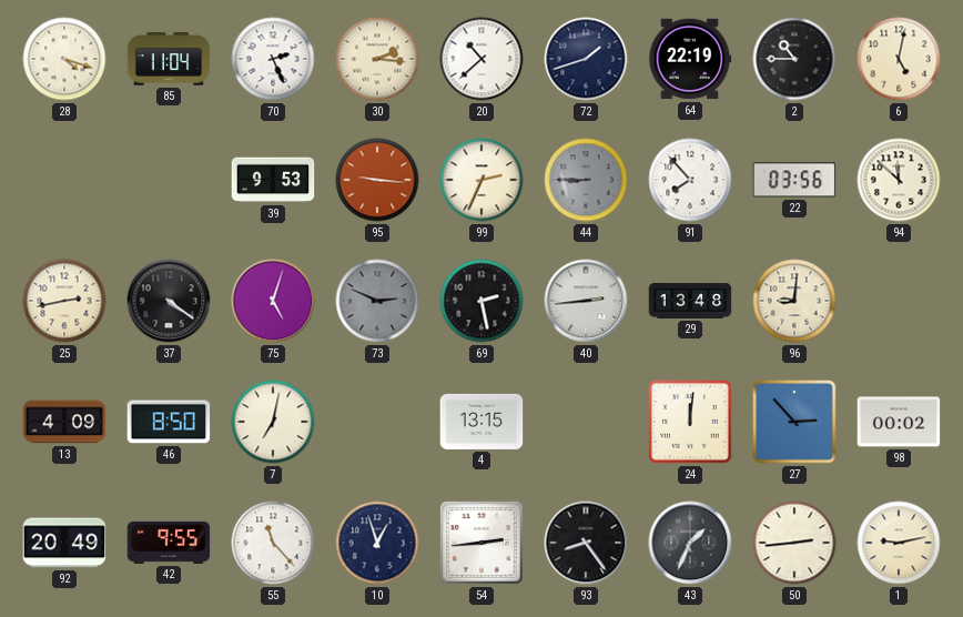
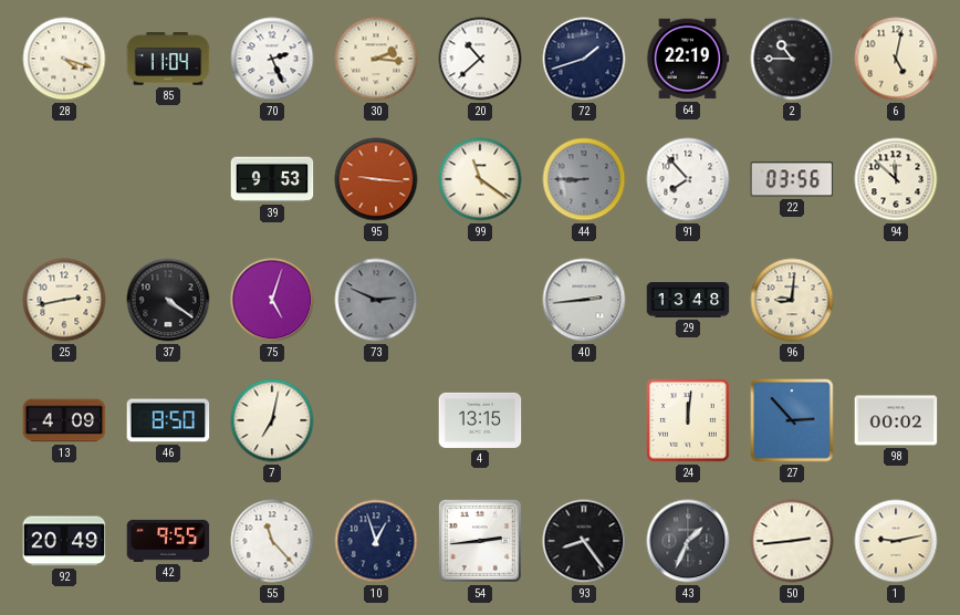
99: 2:34 -> 11:21
69: 2:28 -> none
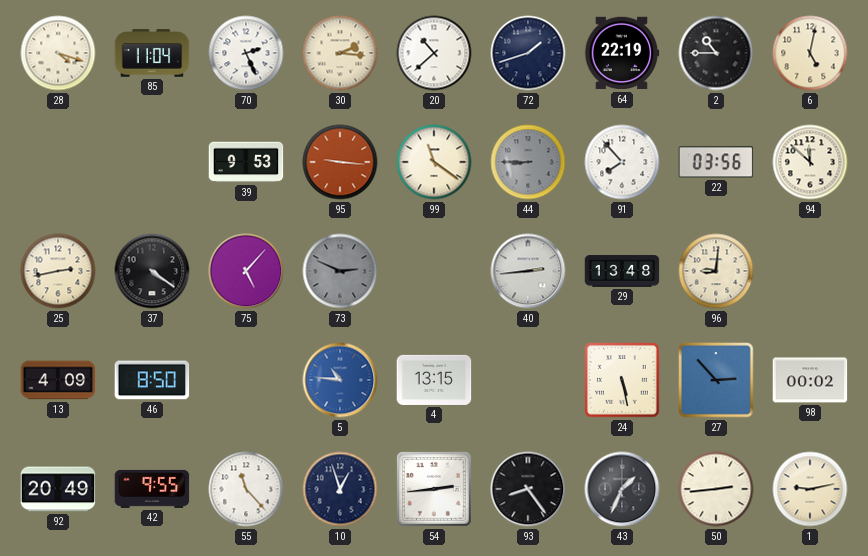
75: 5:03 -> 5:07
7: 7:02 -> none
5: none -> 10:46
24: 12:01 -> 5:28
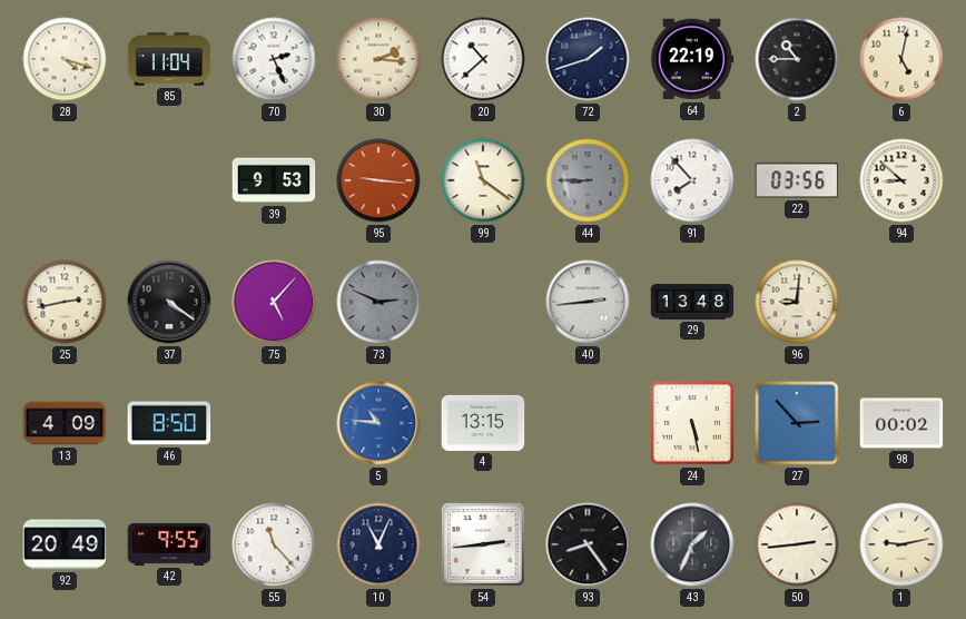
94: 11:52 -> 8:52
10: 12:57 -> 11:04
